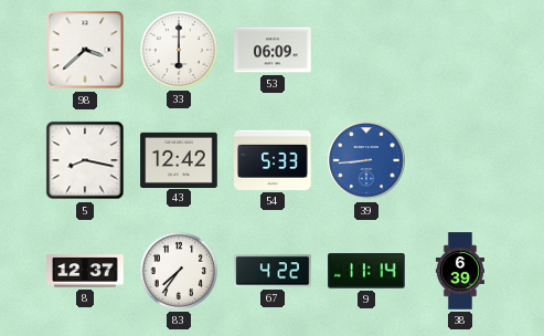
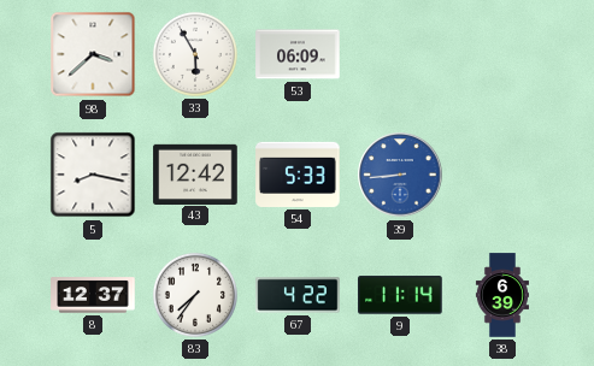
33: 6:00 -> 5:55
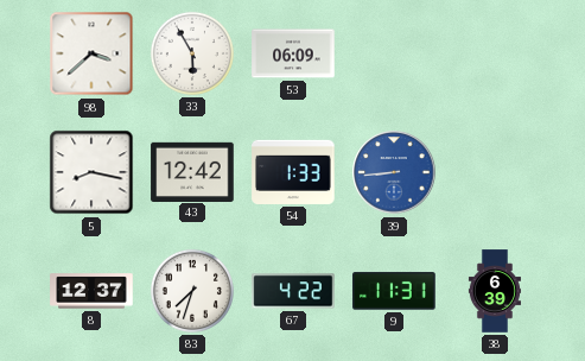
54: 5:33 -> 1:33
83: 7:36 -> 7:33
9: 11:14 -> 11:31
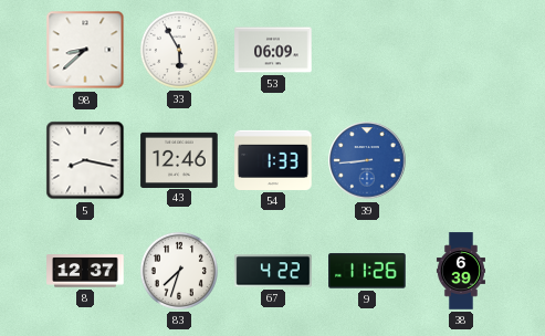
98: 3:38 -> 8:38
43: 12:42 -> 12:46
9: 11:31 -> 11:26
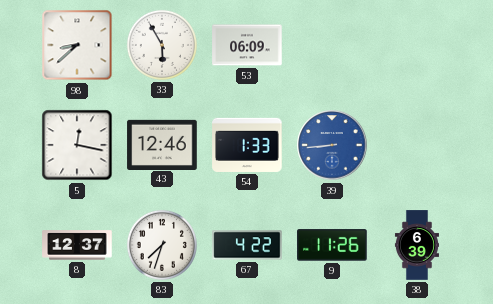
5: 8:17 -> 12:17
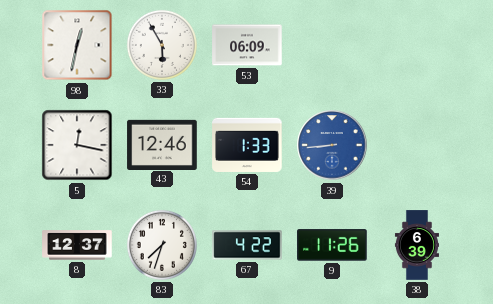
98: 8:38 -> 12:32
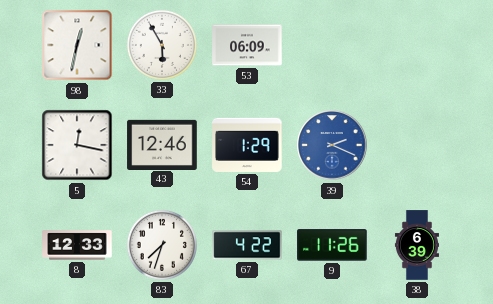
54: 1:33 -> 1:29
39: 8:44 -> 2:19
8: 12:37 -> 12:33
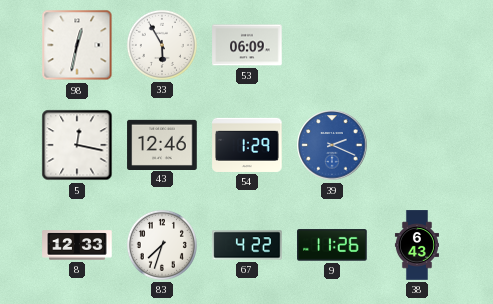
38: 6:39 -> 6:43
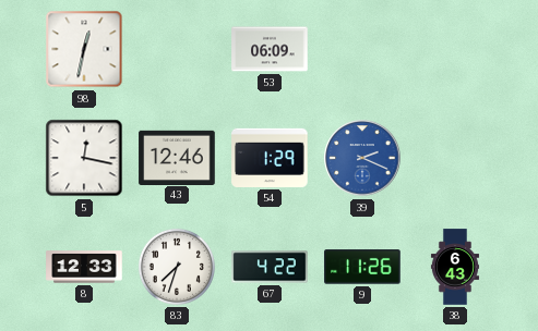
33: 5:55 -> none
